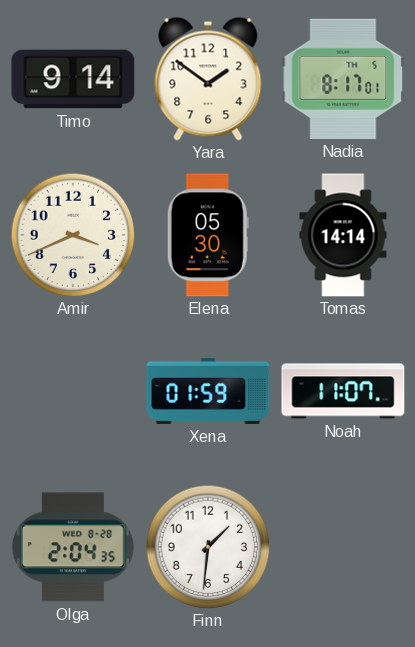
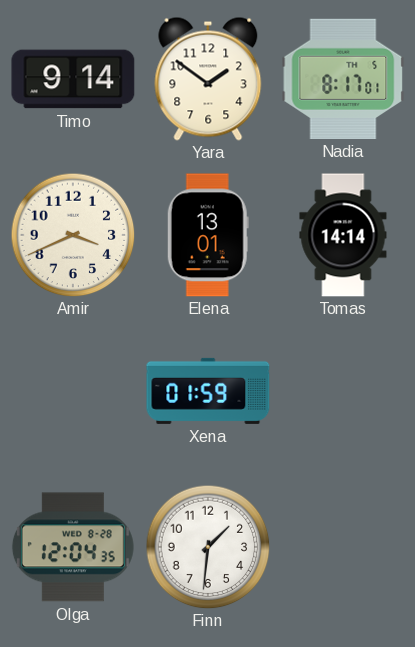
Elena: 05:30 -> 13:01
Noah: 11:07 -> none
Olga: 2:04 -> 12:04
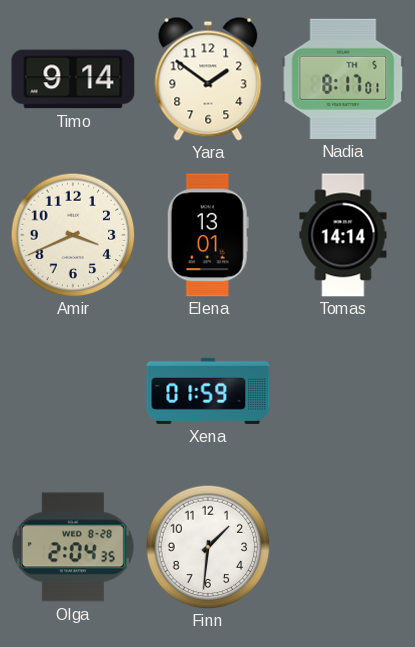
Olga: 12:04 -> 2:04
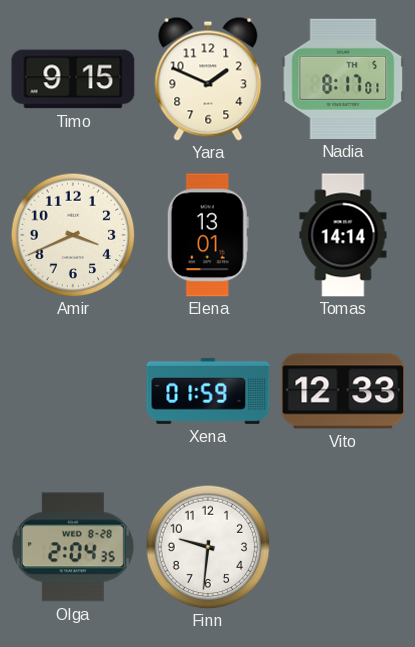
Timo: 9:14 -> 9:15
Yara: 1:51 -> 1:49
Vito: none -> 12:33
Finn: 1:31 -> 9:31
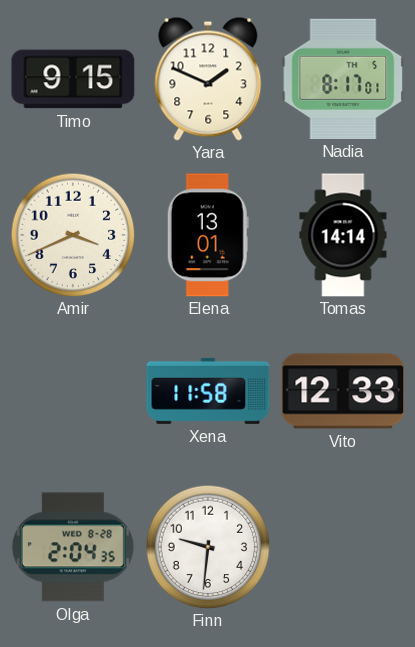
Xena: 01:59 -> 11:58
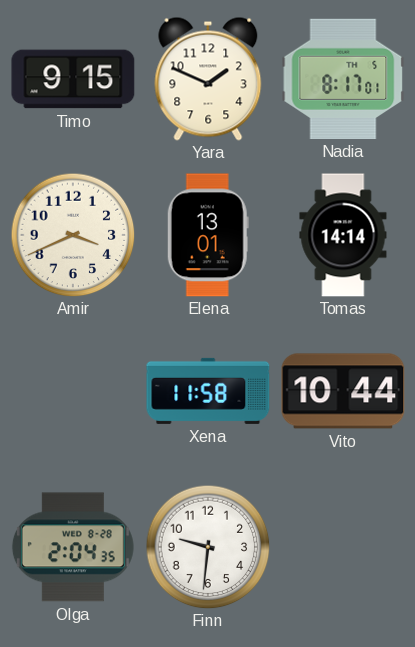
Vito: 12:33 -> 10:44
